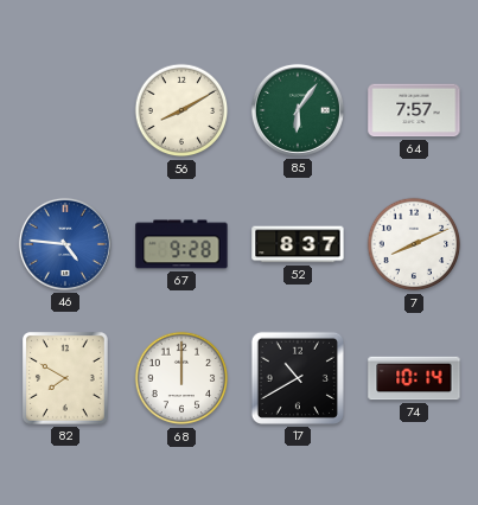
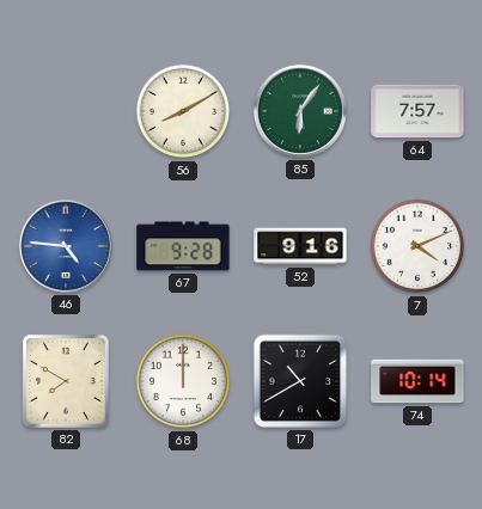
52: 8:37 -> 9:16
7: 8:11 -> 4:11
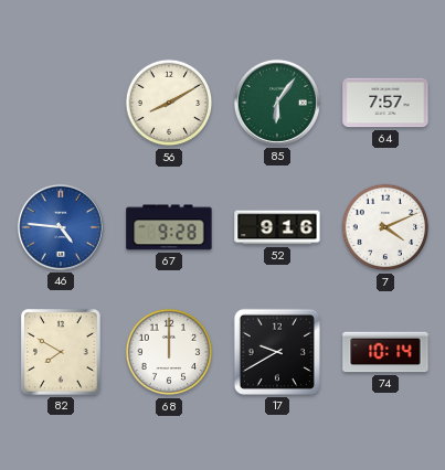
17: 10:40 -> 9:40
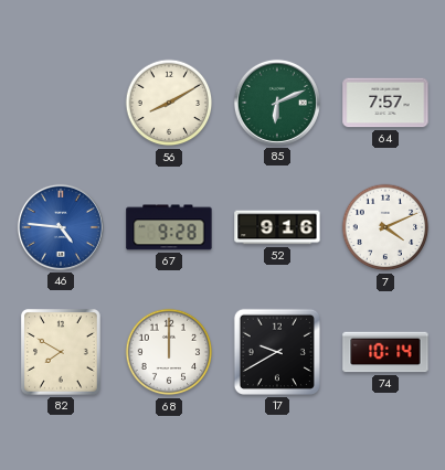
85: 6:06 -> 6:11
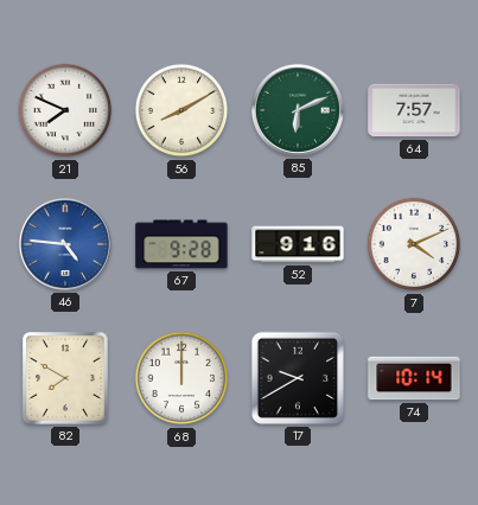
21: none -> 7:49
